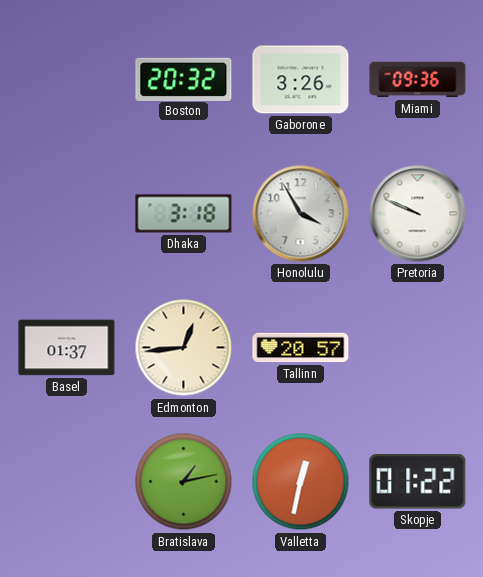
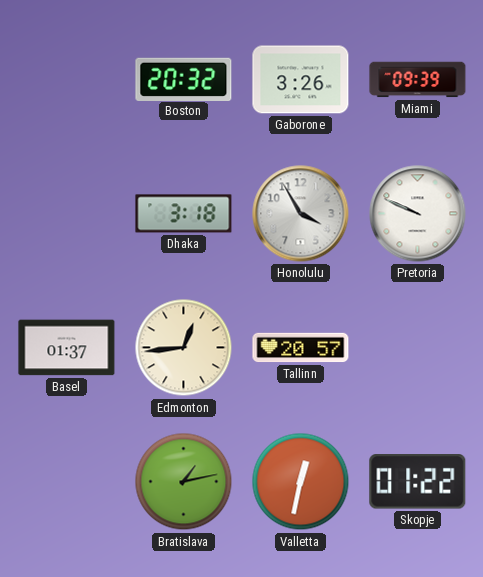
Miami: 09:36 -> 09:39
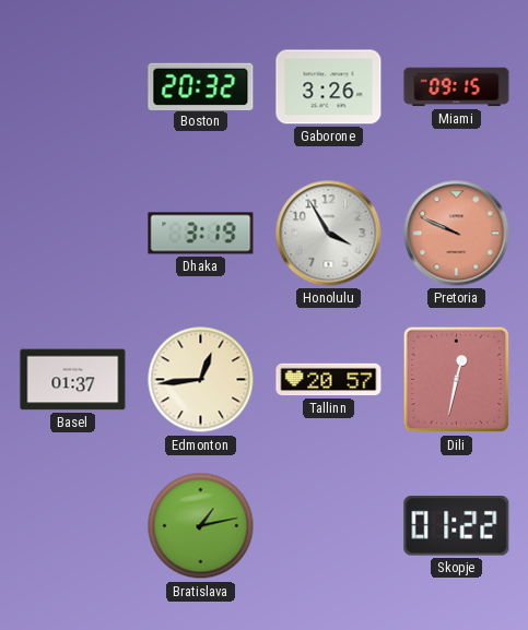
Miami: 09:39 -> 09:15
Dhaka: 3:18 -> 3:19
Pretoria dial: white -> salmon
Dili: none -> 12:32
Valletta: 12:32 -> none
